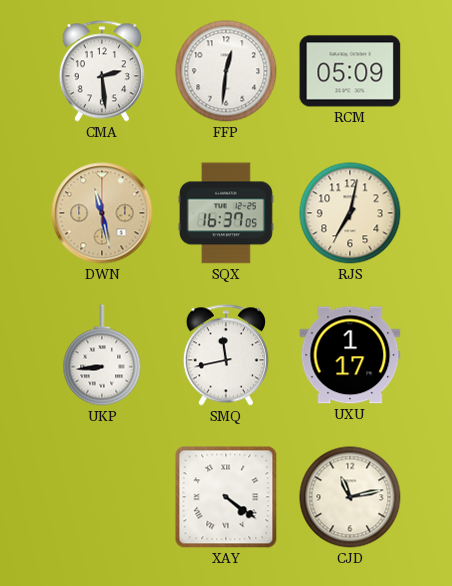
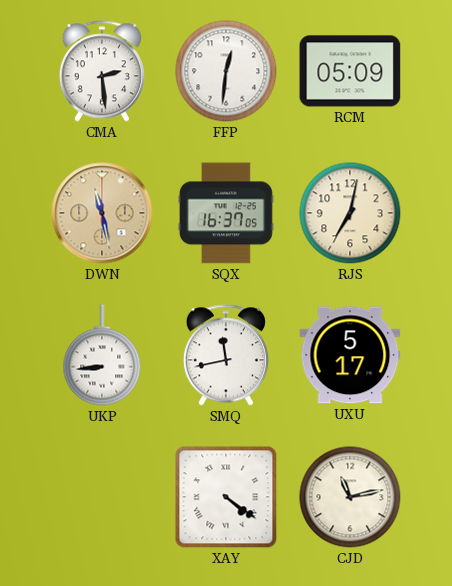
UXU: 1:17 -> 5:17
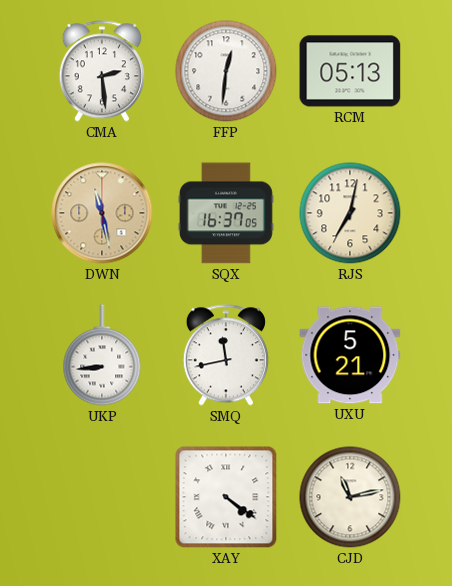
RCM: 05:09 -> 05:13
UXU: 5:17 -> 5:21
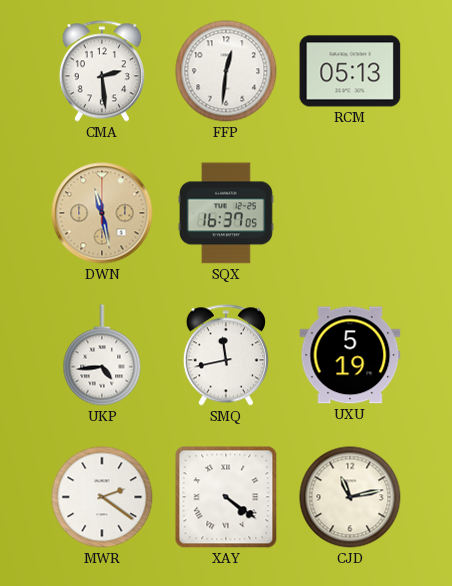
RJS: 7:02 -> none
UKP: 8:44 -> 4:44
UXU: 5:21 -> 5:19
MWR: none -> 2:21
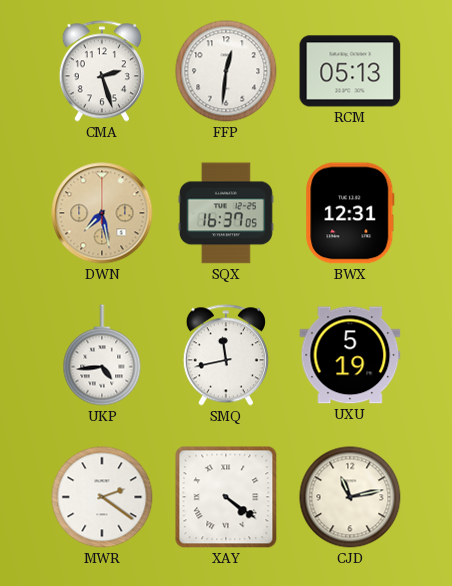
CMA: 2:29 -> 2:27
DWN: 11:28 -> 7:28
BWX: none -> 12:31
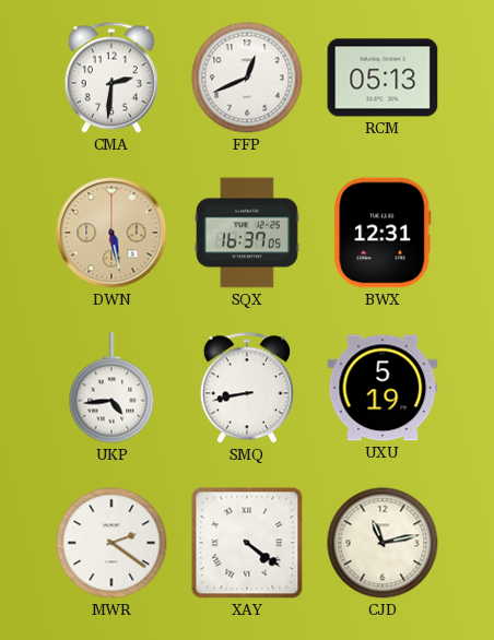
CMA: 2:27 -> 2:31
FFP: 12:31 -> 12:41
DWN: 7:28 -> 5:28
SMQ: 11:43 -> 8:43
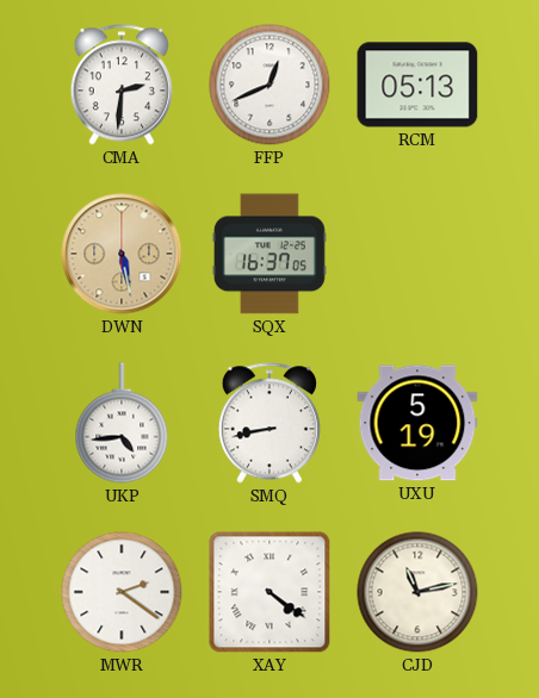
BWX: 12:31 -> none
